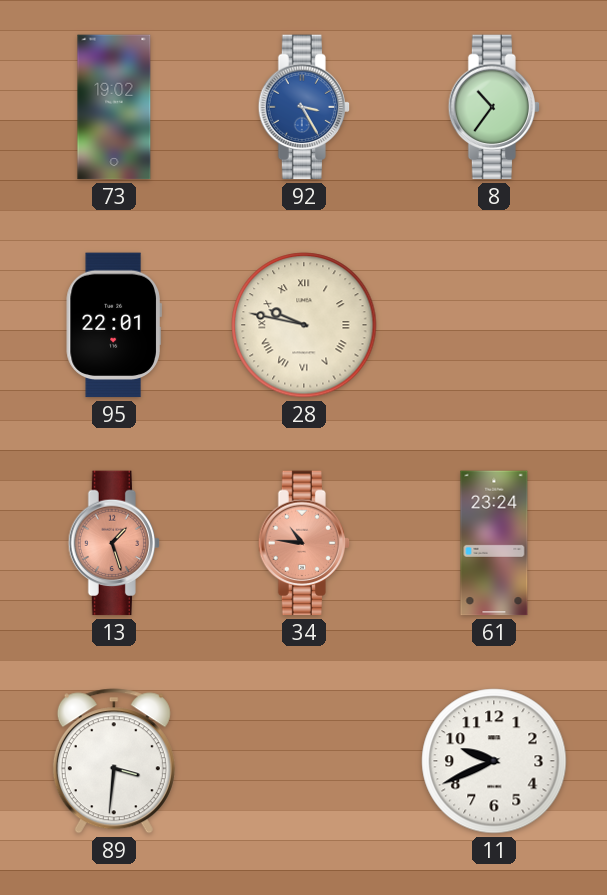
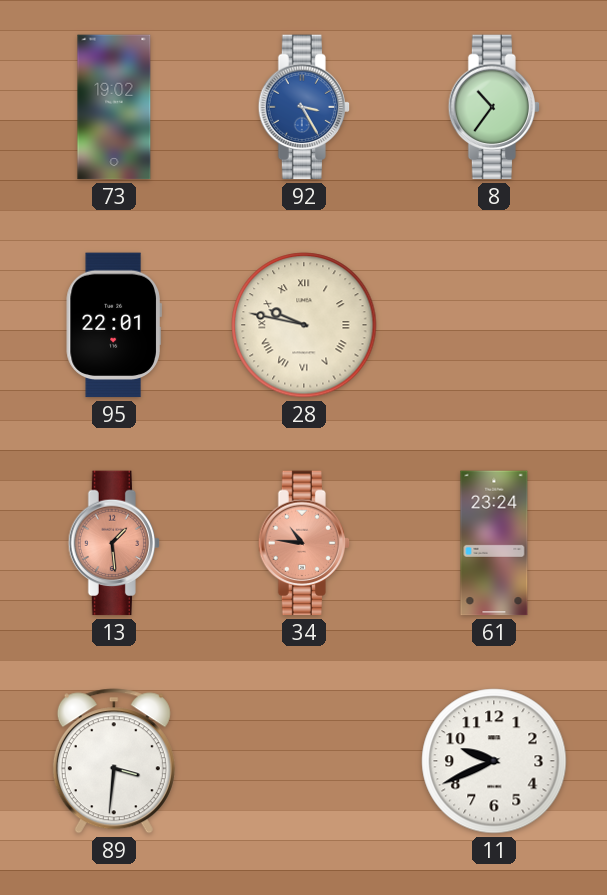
13: 1:27 -> 1:29
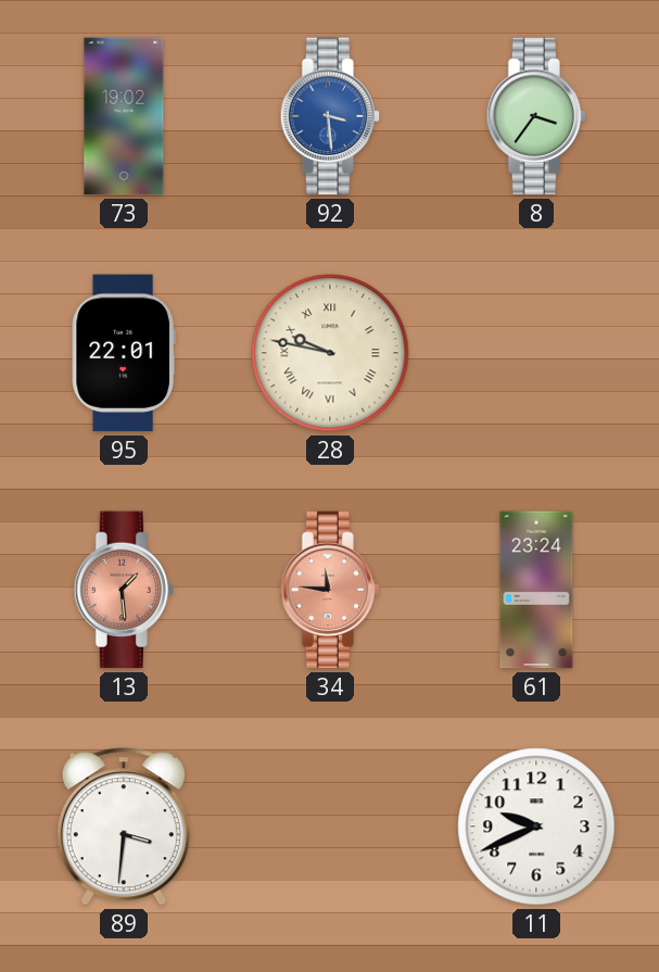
92: 3:25 -> 3:29
8: 10:36 -> 3:36
34: 10:46 -> 11:46
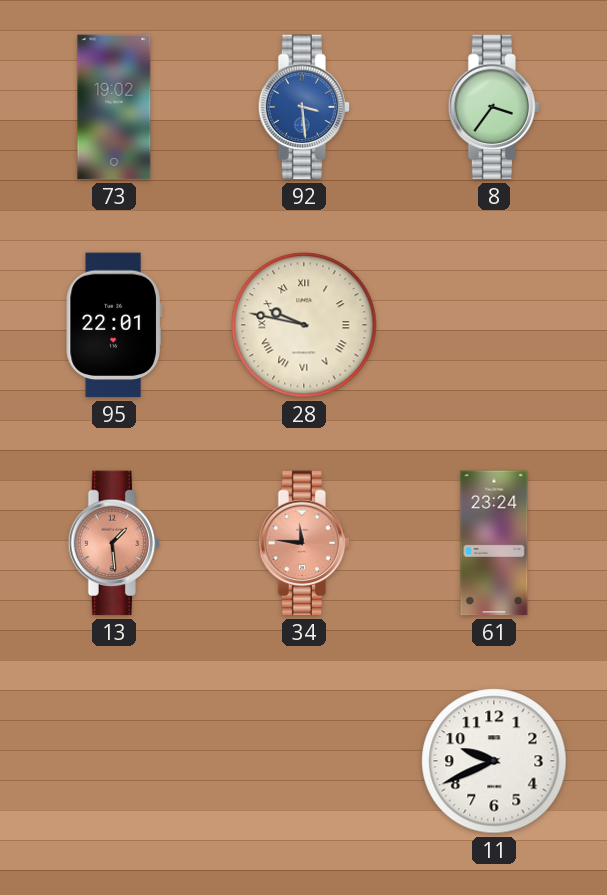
89: 3:31 -> none
